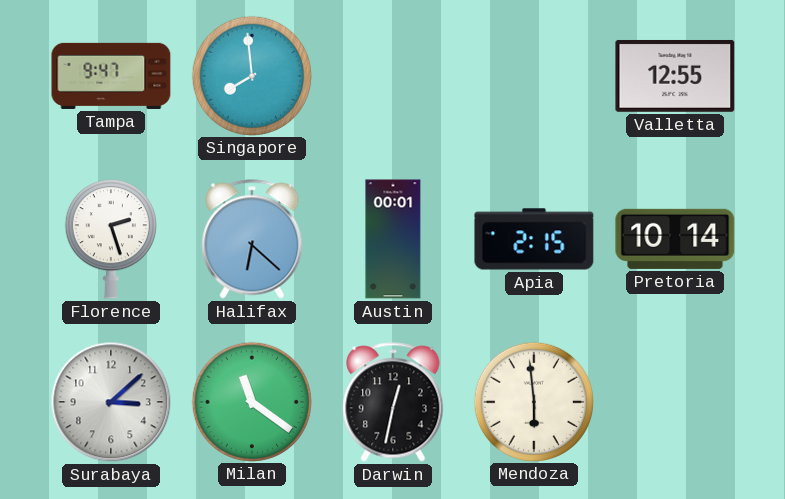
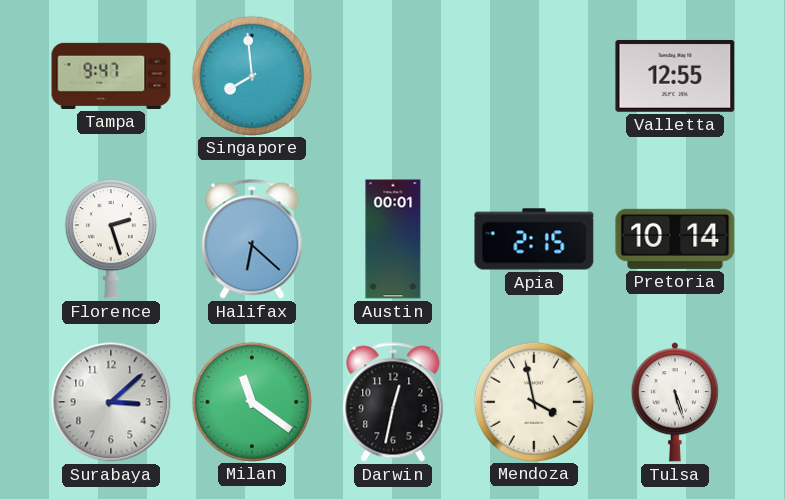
Mendoza: 5:59 -> 3:58
Tulsa: none -> 5:27
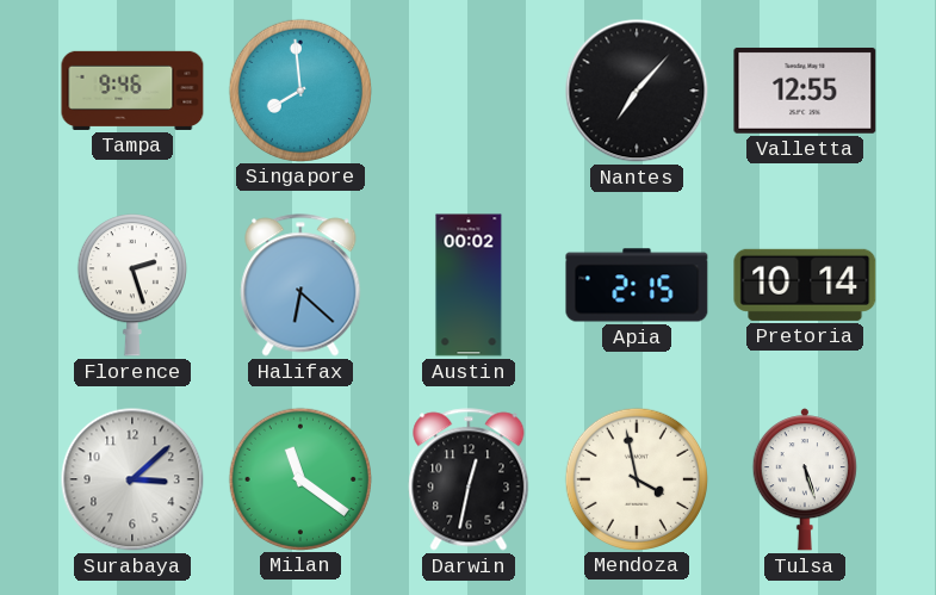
Tampa: 9:47 -> 9:46
Nantes: none -> 7:07
Austin: 00:01 -> 00:02
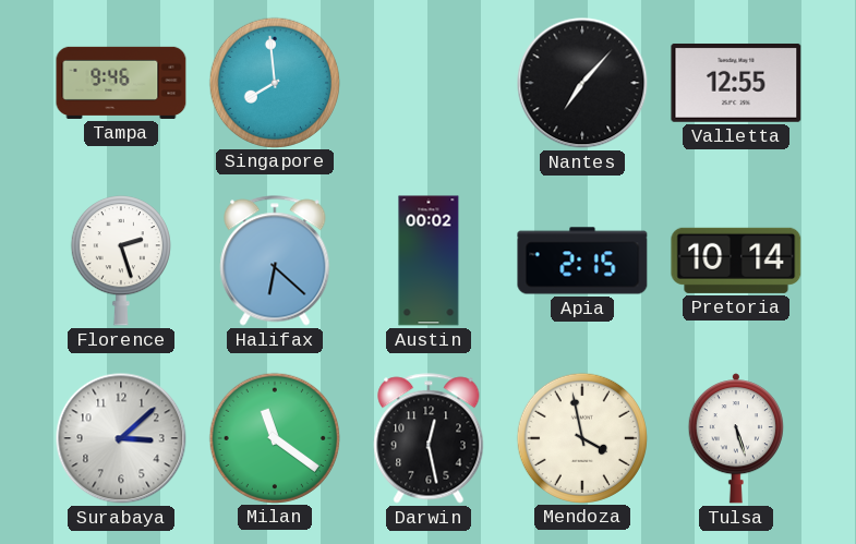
Darwin: 12:32 -> 12:28
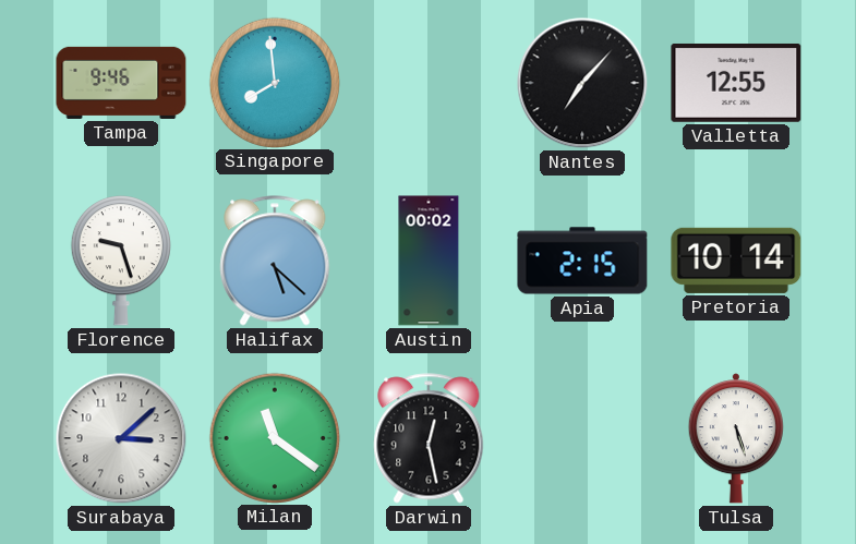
Florence: 2:27 -> 9:27
Halifax: 6:22 -> 5:22
Mendoza: 3:58 -> none
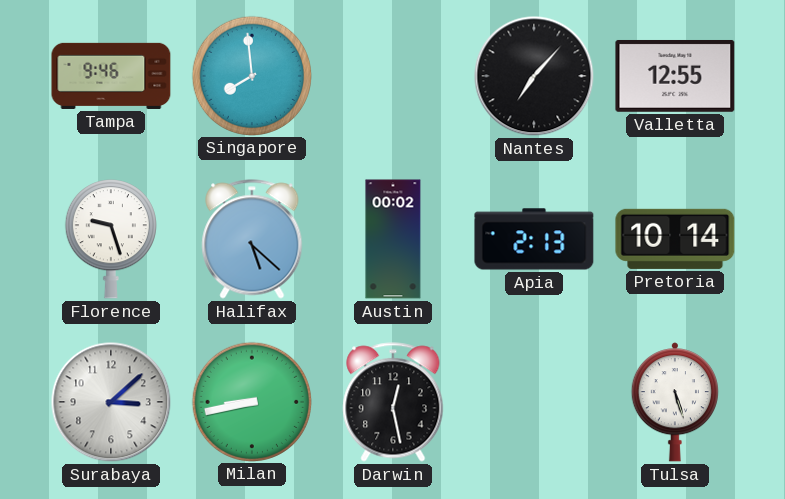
Apia: 2:15 -> 2:13
Milan: 11:21 -> 8:43
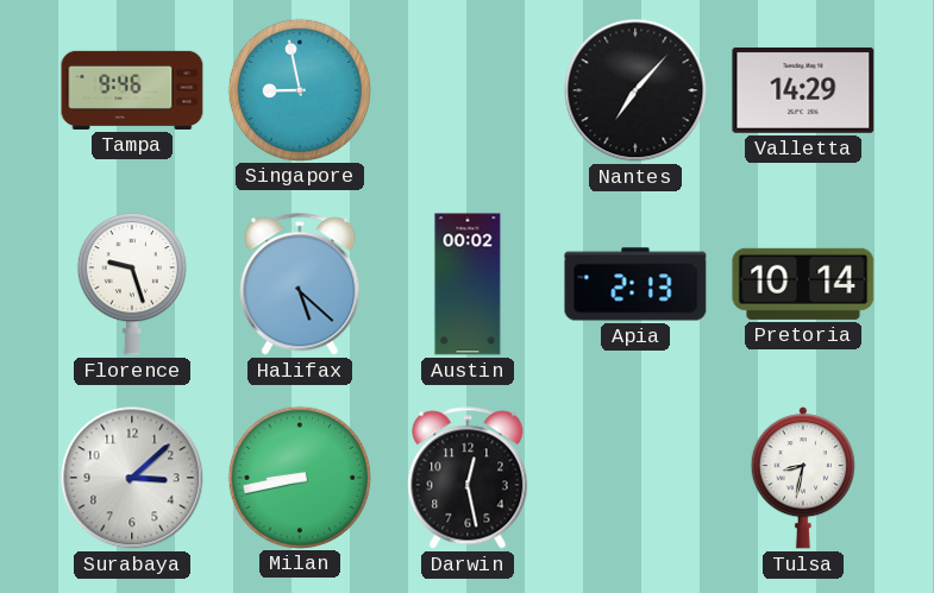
Singapore: 7:59 -> 8:58
Valletta: 12:55 -> 14:29
Tulsa: 5:27 -> 8:32
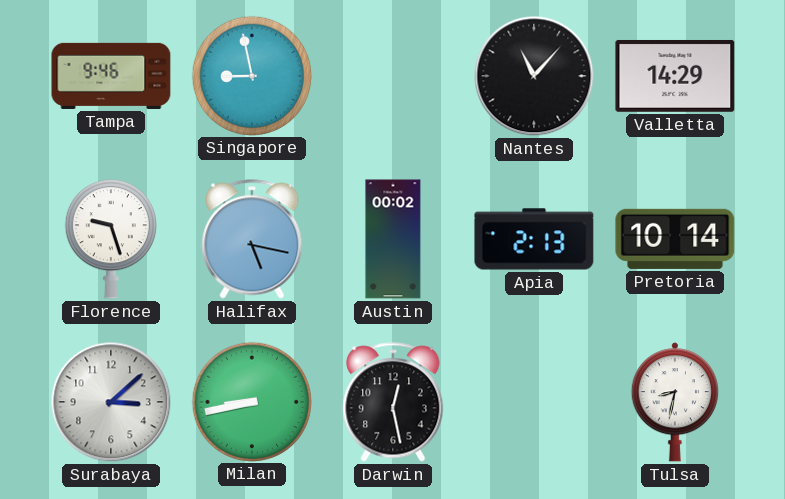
Nantes: 7:07 -> 11:07
Halifax: 5:22 -> 5:17
